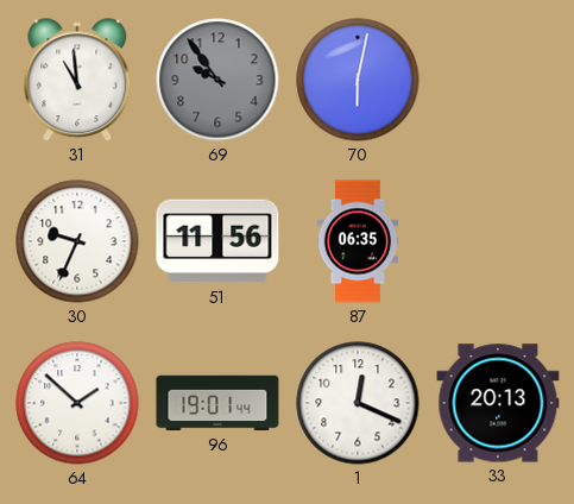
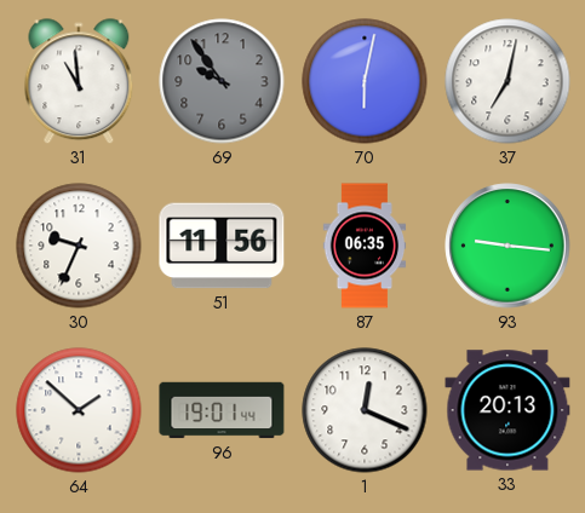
37: none -> 7:02
93: none -> 9:16
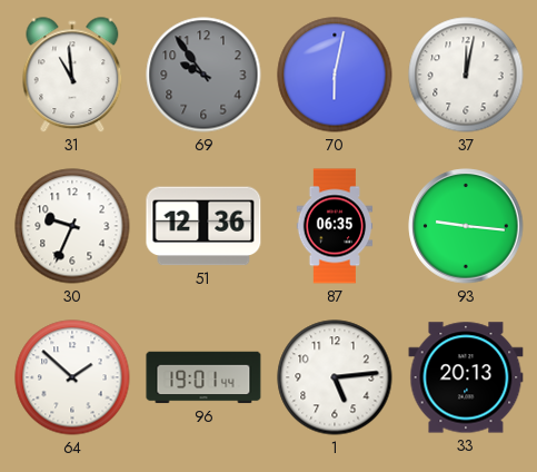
37: 7:02 -> 12:02
51: 11:56 -> 12:36
1: 12:19 -> 5:14
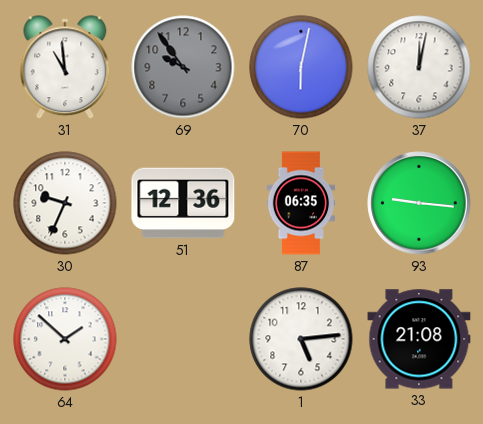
96: 19:01 -> none
33: 20:13 -> 21:08
